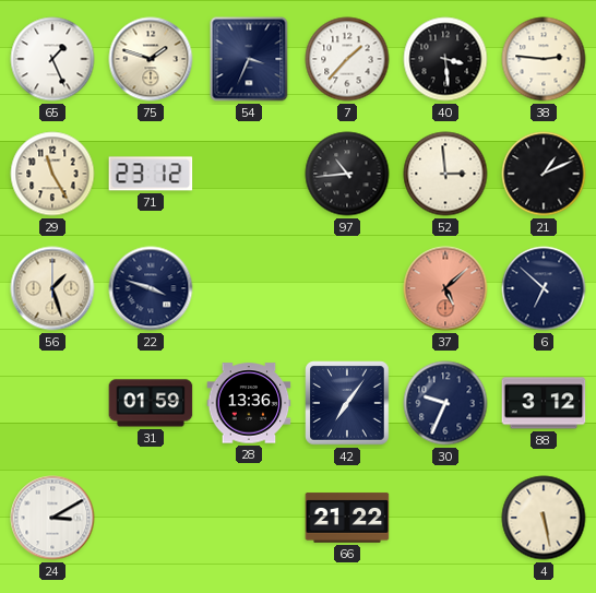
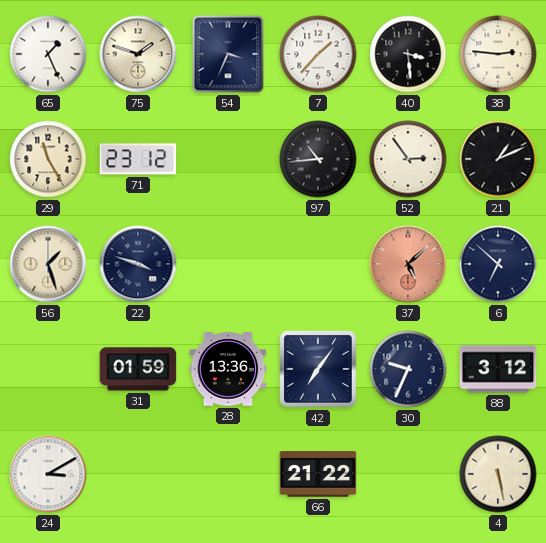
52: 2:59 -> 2:54
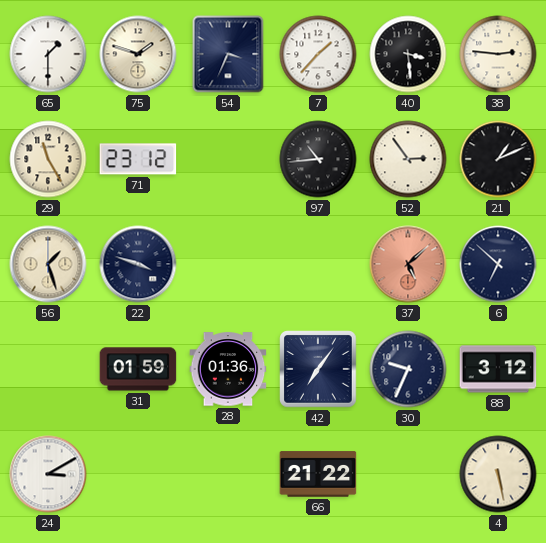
65: 1:26 -> 1:30
28: 13:36 -> 01:36
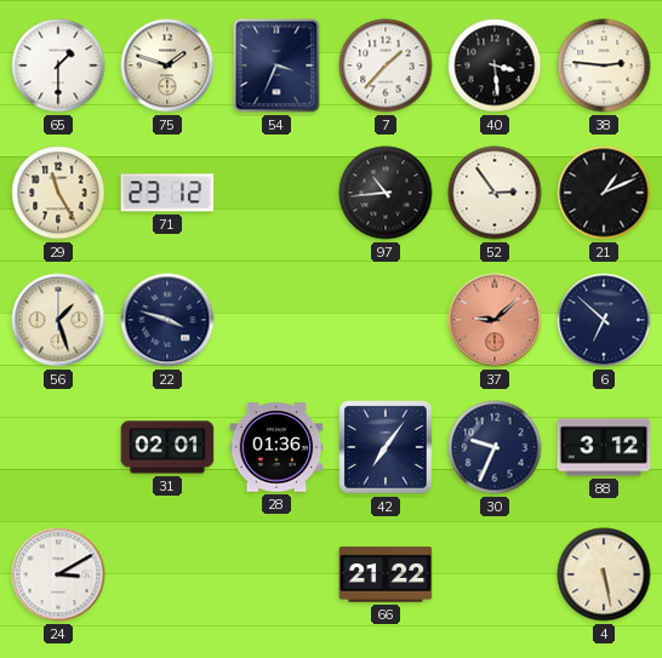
37: 5:08 -> 9:08
31: 01:59 -> 02:01
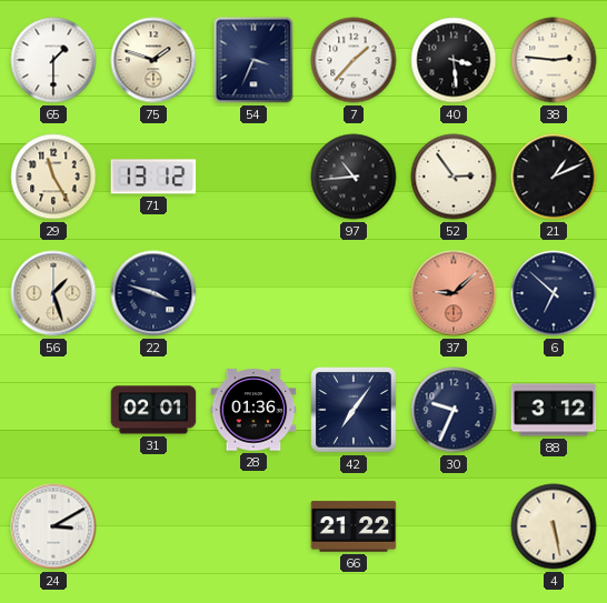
71: 23:12 -> 13:12
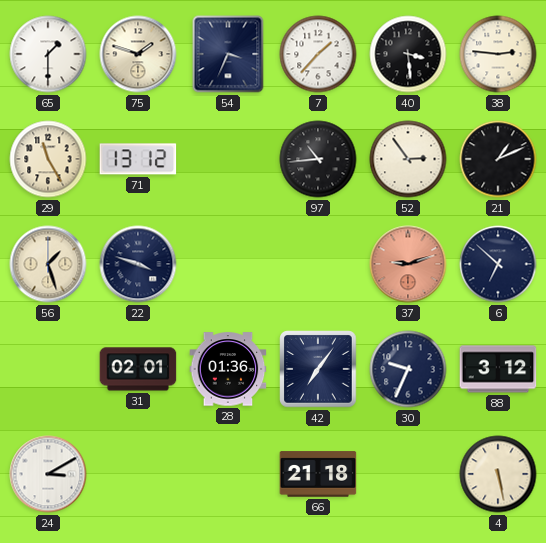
37: 9:08 -> 9:12
66: 21:22 -> 21:18
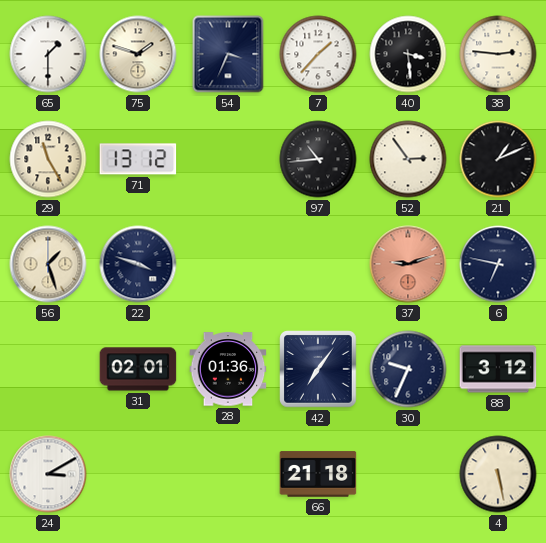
6: 6:52 -> 6:47
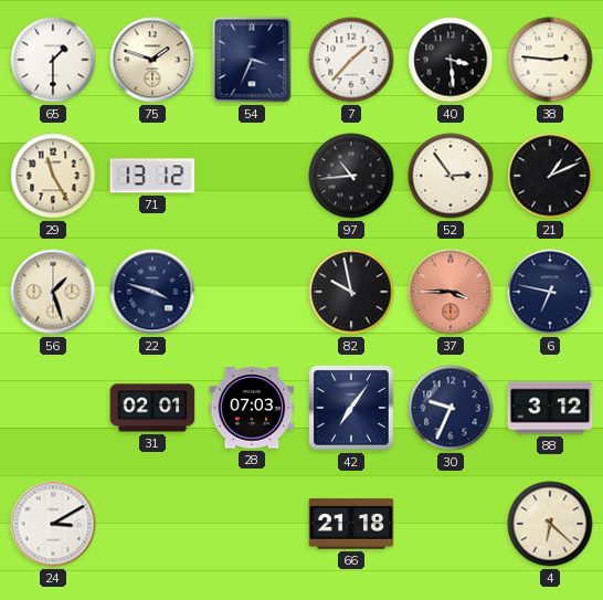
82: none -> 9:58
37: 9:12 -> 3:45
28: 01:36 -> 07:03
4: 5:28 -> 6:22
